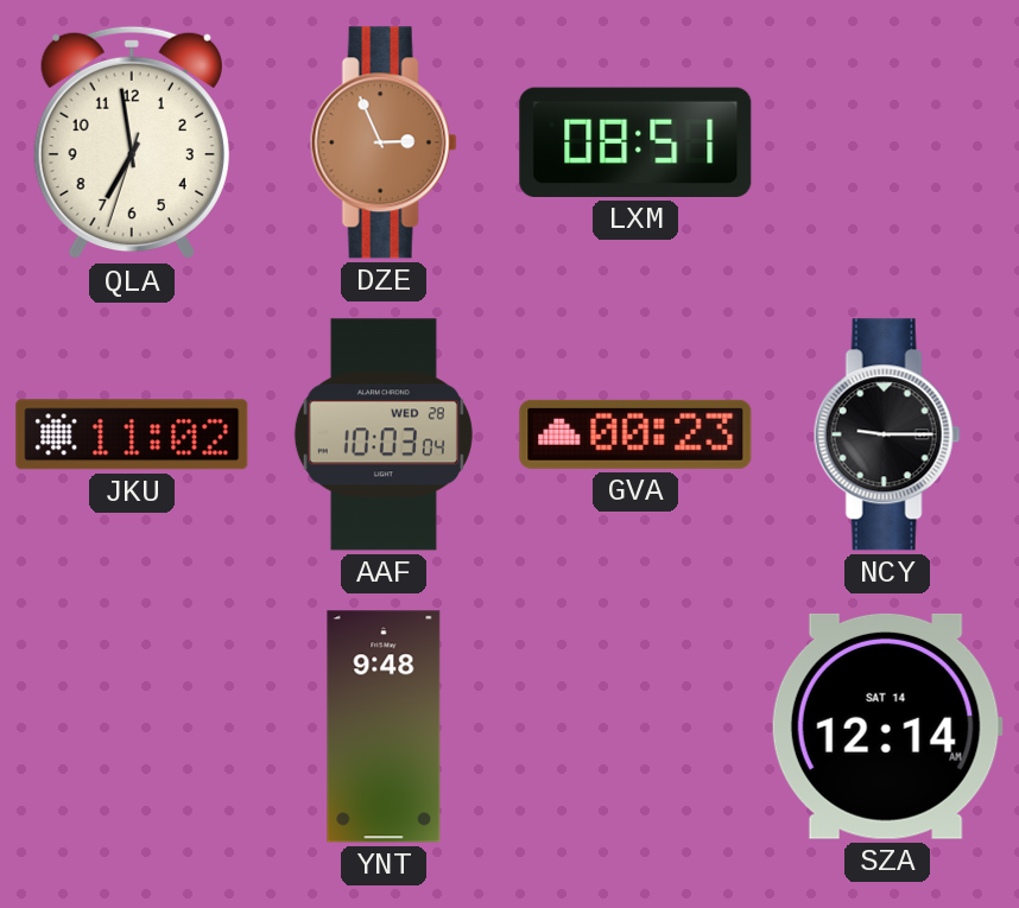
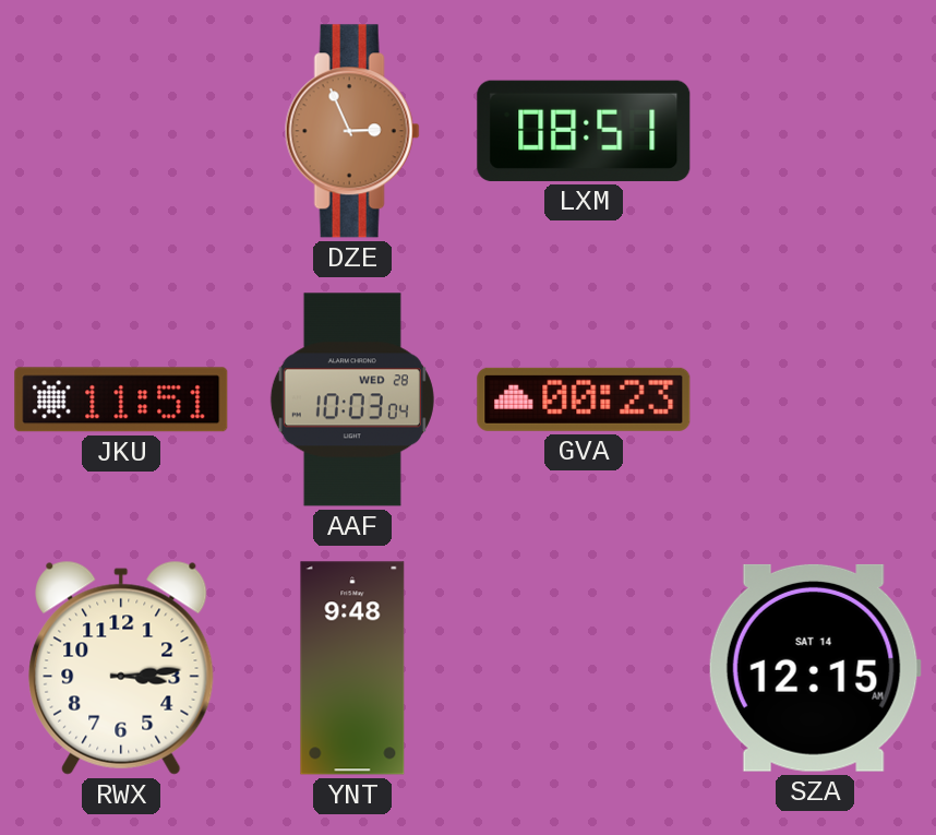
QLA: 6:58 -> none
JKU: 11:02 -> 11:51
NCY: 9:15 -> none
RWX: none -> 3:14
SZA: 12:14 -> 12:15
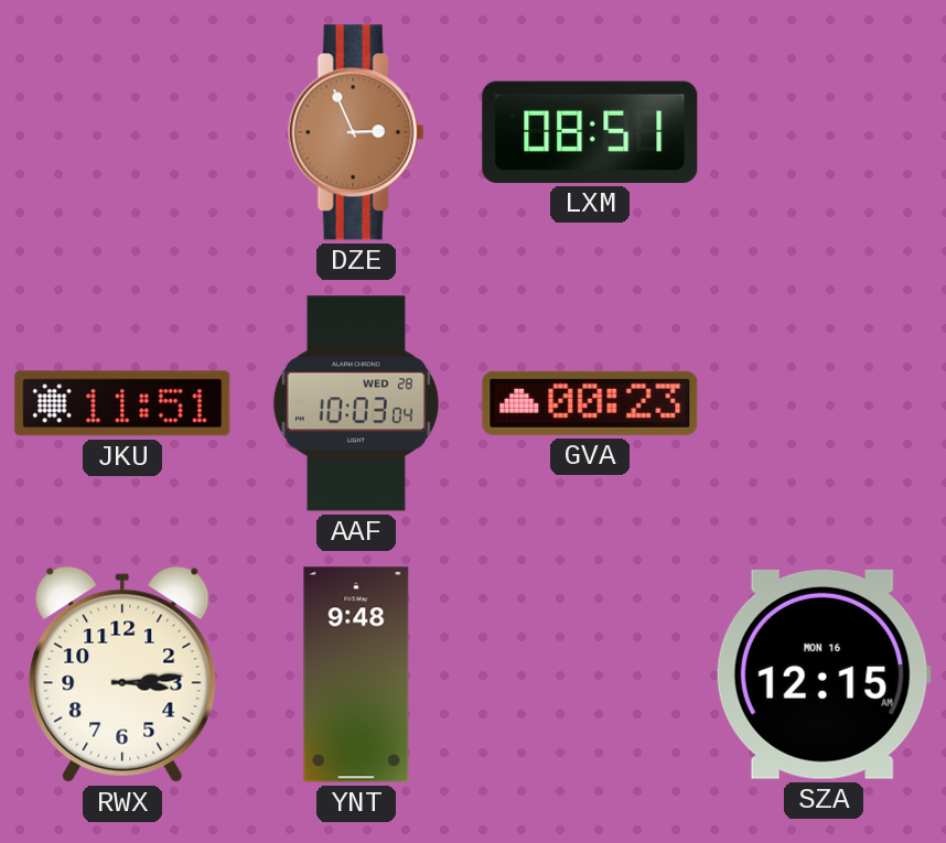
SZA date: SAT 14 -> MON 16
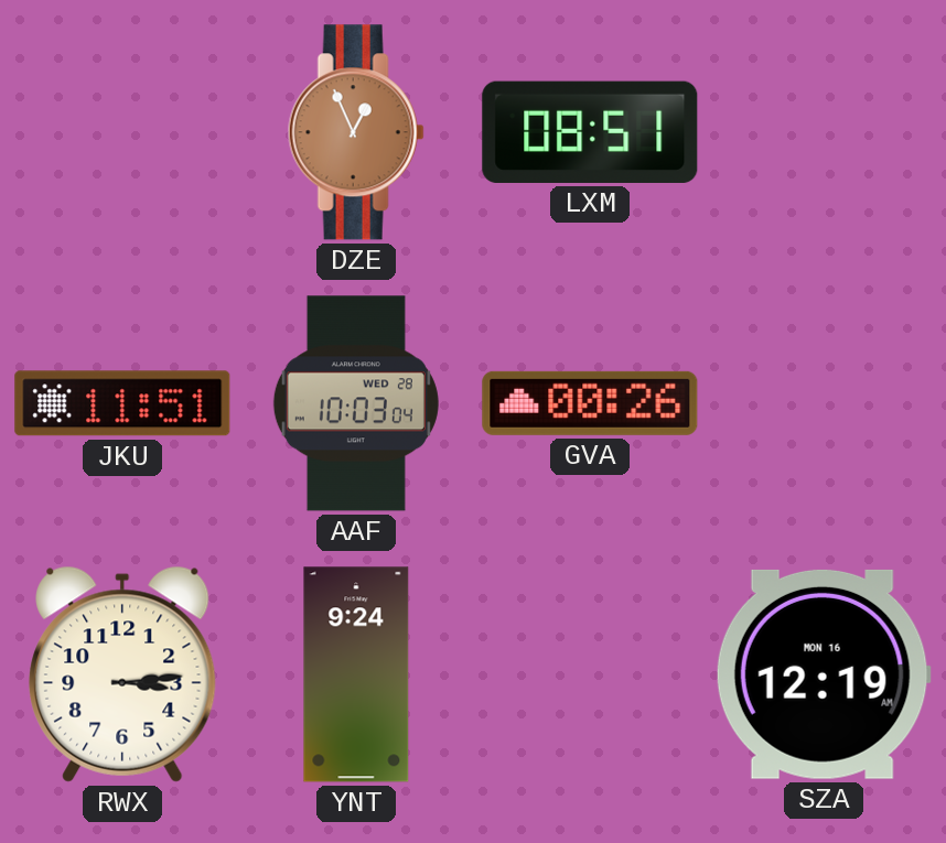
DZE: 2:56 -> 12:56
GVA: 00:23 -> 00:26
YNT: 9:48 -> 9:24
SZA: 12:15 -> 12:19
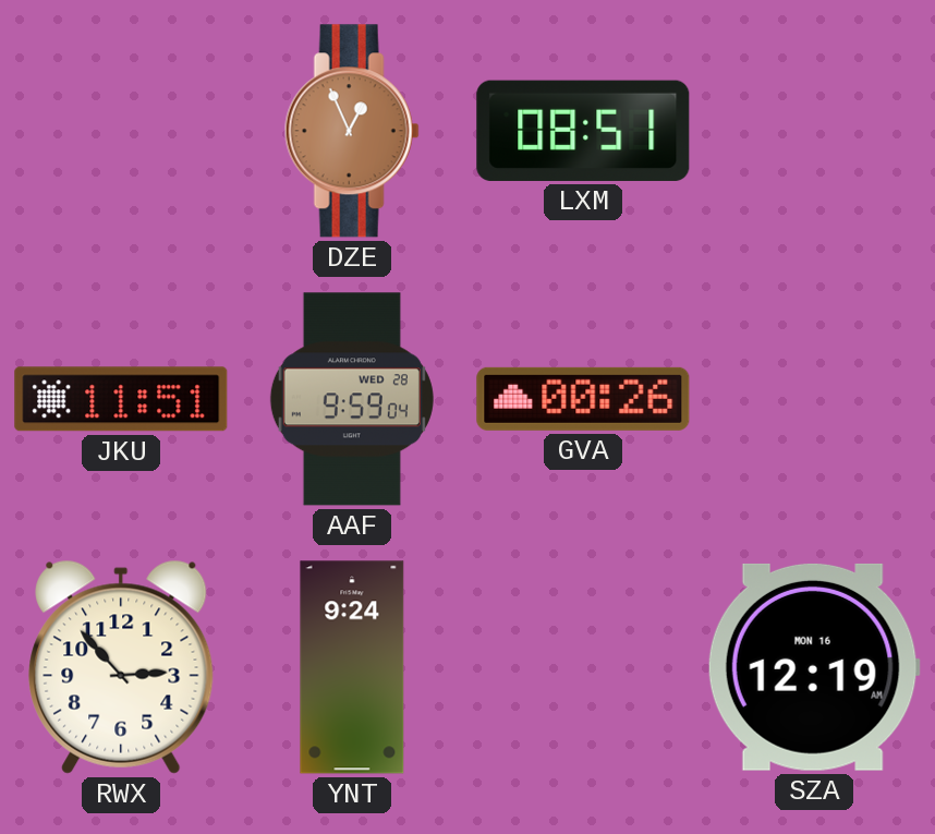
AAF: 10:03 -> 9:59
RWX: 3:14 -> 2:53
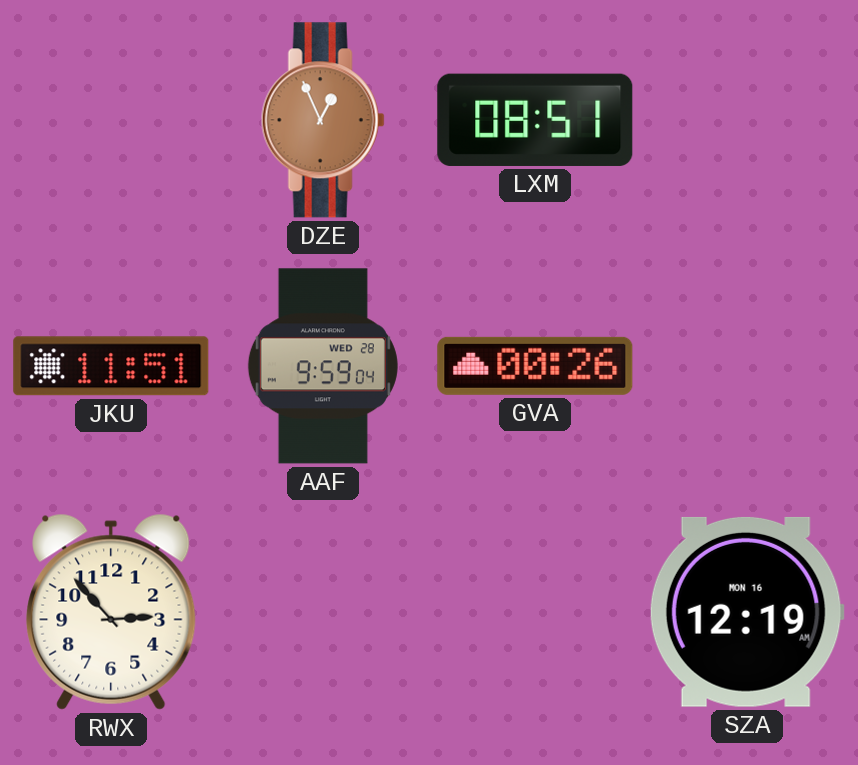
YNT: 9:24 -> none
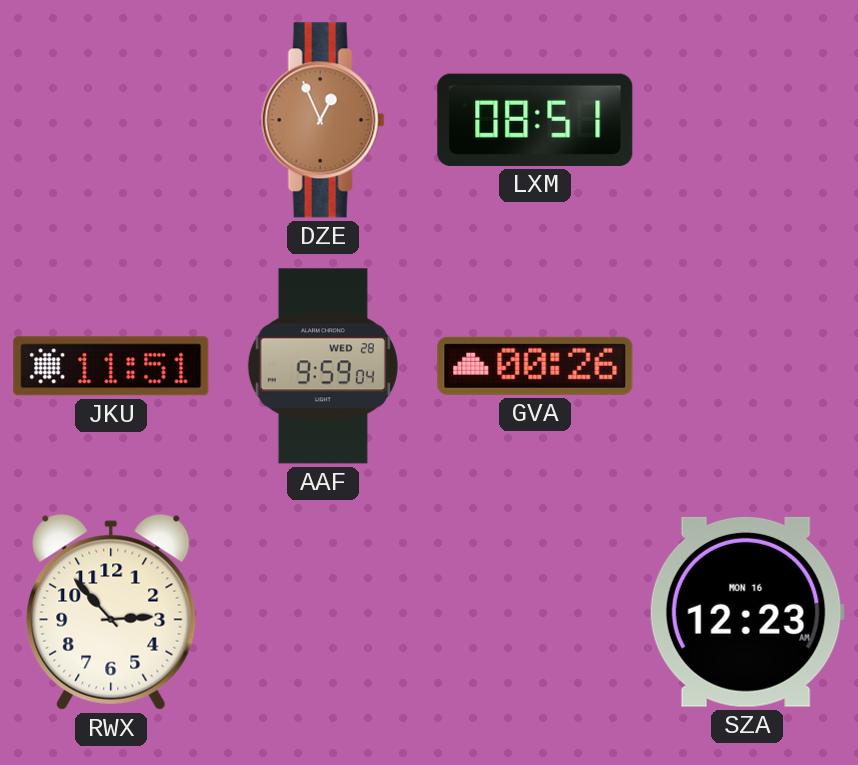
SZA: 12:19 -> 12:23
